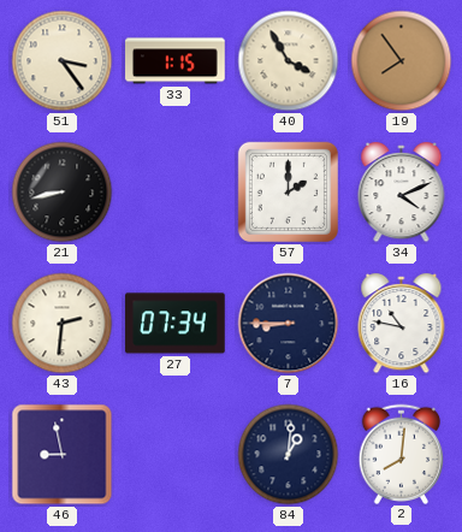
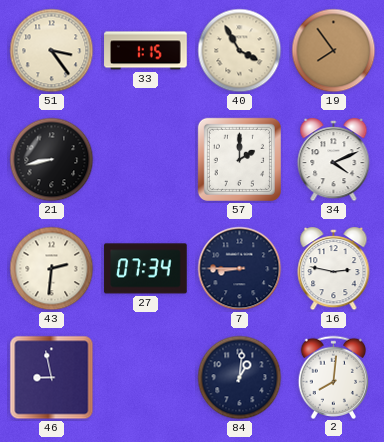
16: 10:47 -> 2:47
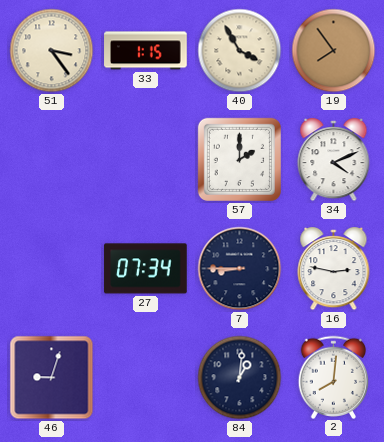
21: 8:43 -> none
43: 2:31 -> none
46: 8:58 -> 9:03
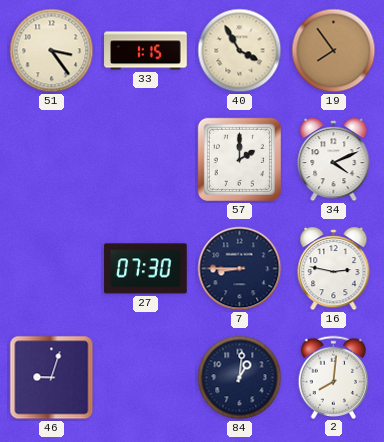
27: 07:34 -> 07:30
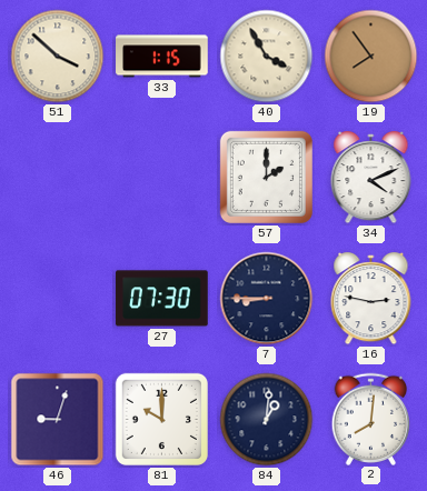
51: 3:24 -> 3:52
81: none -> 10:00
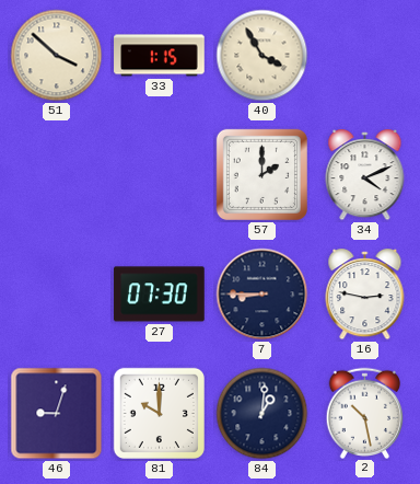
19: 7:54 -> none
2: 8:01 -> 10:28
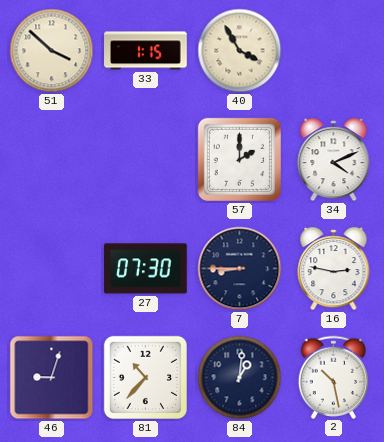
81: 10:00 -> 10:37
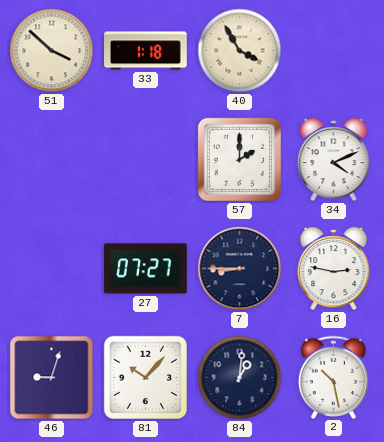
33: 1:15 -> 1:18
27: 07:30 -> 07:27
81: 10:37 -> 10:07
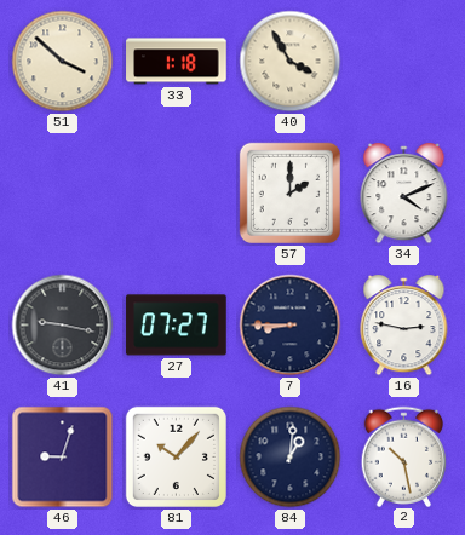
41: none -> 9:17
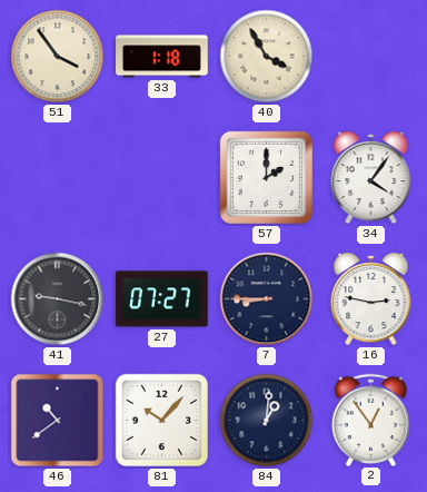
51: 3:52 -> 3:54
34: 4:11 -> 4:06
46: 9:03 -> 10:39
2: 10:28 -> 12:54
